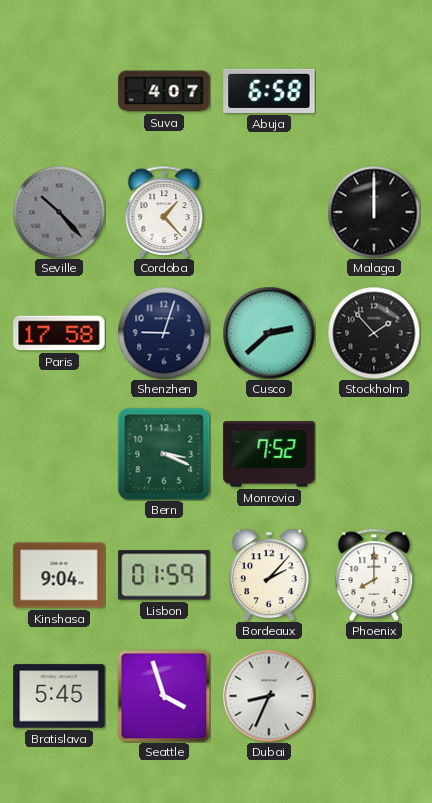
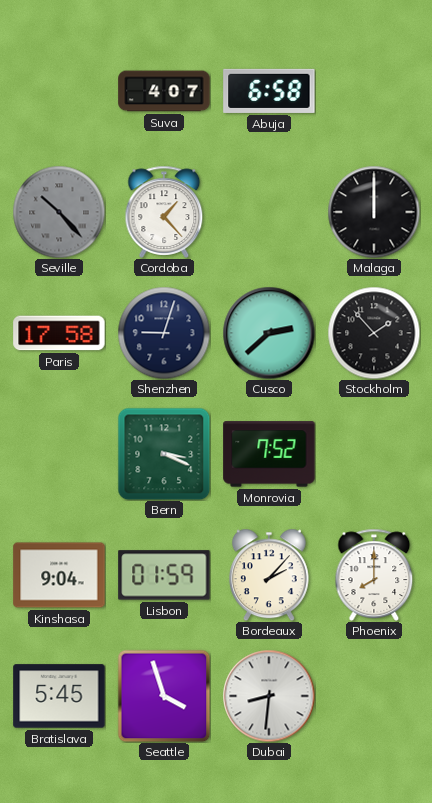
Dubai: 8:34 -> 8:31
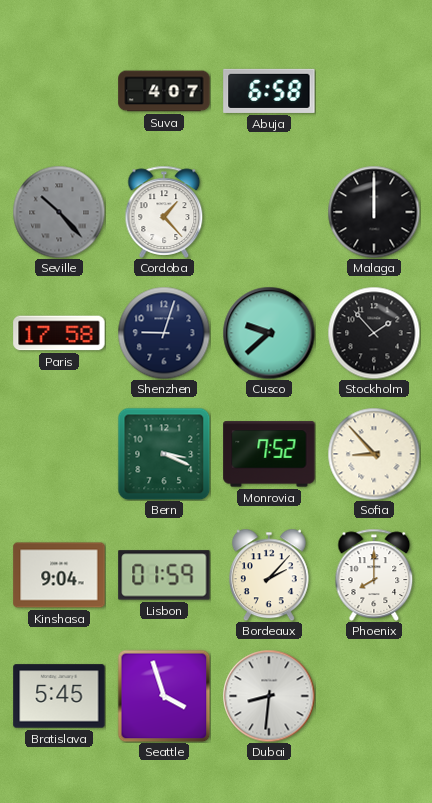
Cusco: 2:38 -> 9:38
Sofia: none -> 8:53
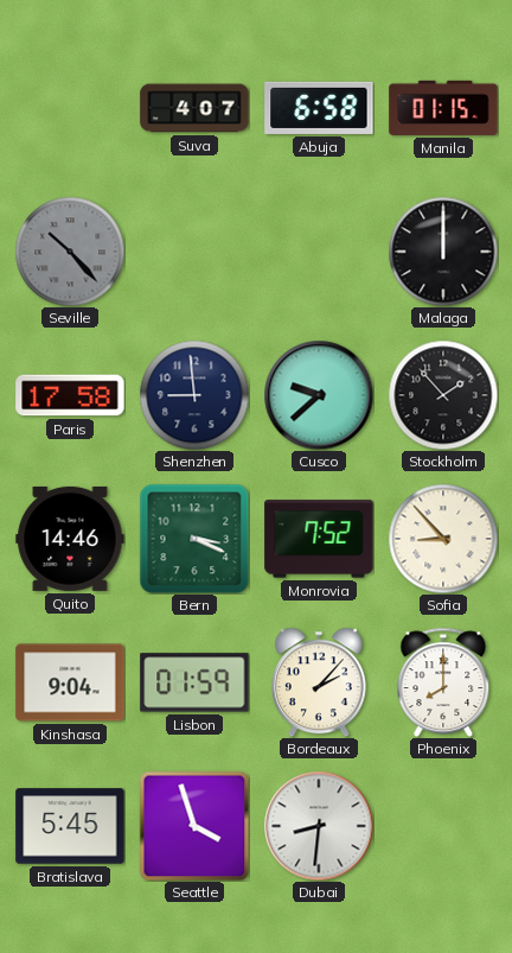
Manila: none -> 01:15
Cordoba: 1:23 -> none
Shenzhen: 9:03 -> 8:59
Quito: none -> 14:46
